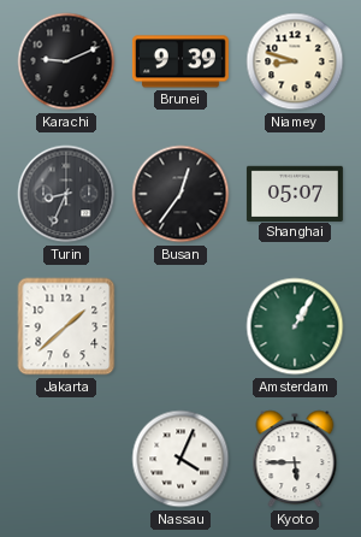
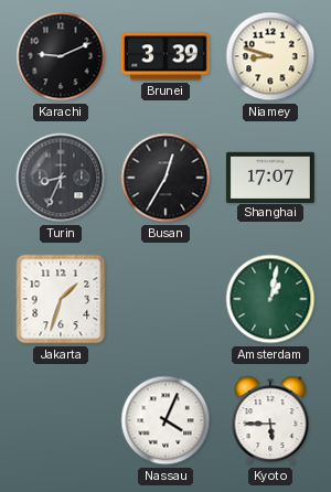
Brunei: 9:39 -> 3:39
Busan: 12:36 -> 12:35
Shanghai: 05:07 -> 17:07
Jakarta: 1:38 -> 1:33
Amsterdam: 1:05 -> 1:02
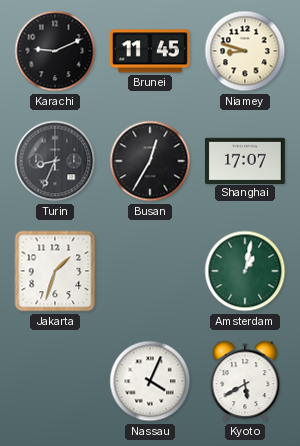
Brunei: 3:39 -> 11:45
Kyoto: 5:45 -> 5:40
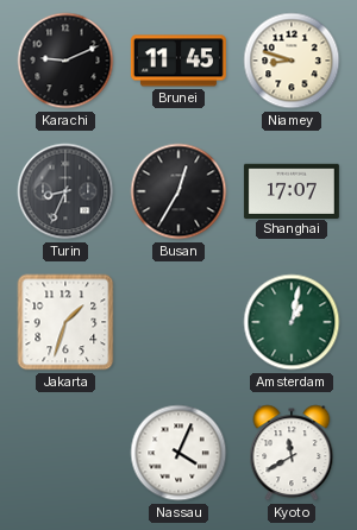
Kyoto: 5:40 -> 11:40
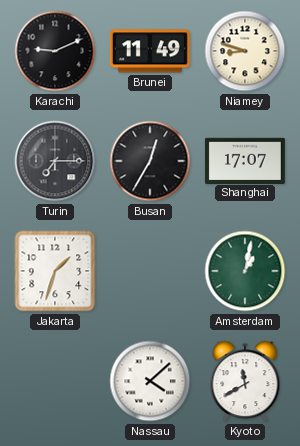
Brunei: 11:45 -> 11:49
Turin: 8:34 -> 7:15
Nassau: 4:04 -> 4:08
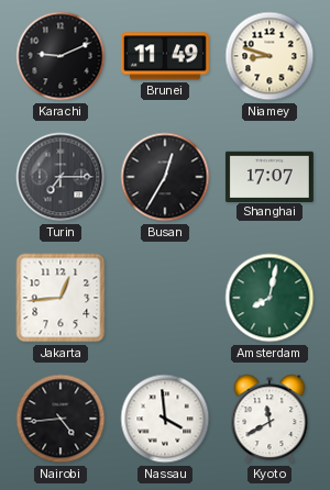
Jakarta: 1:33 -> 12:44
Amsterdam: 1:02 -> 8:02
Nairobi: none -> 4:44
Nassau: 4:08 -> 3:59
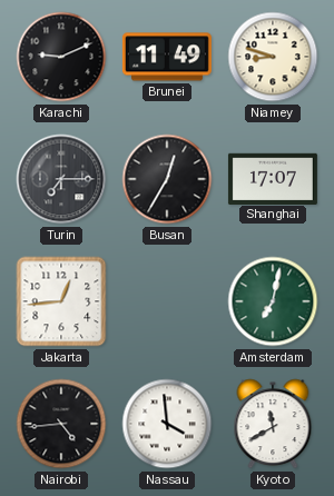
Amsterdam: 8:02 -> 7:02
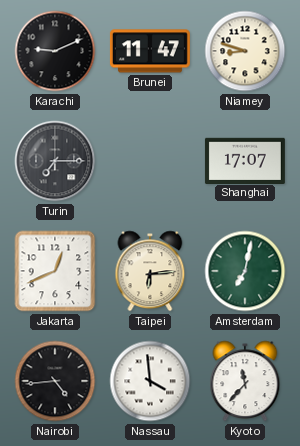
Brunei: 11:49 -> 11:47
Busan: 12:35 -> none
Jakarta: 12:44 -> 12:41
Taipei: none -> 6:14
Kyoto: 11:40 -> 11:37
